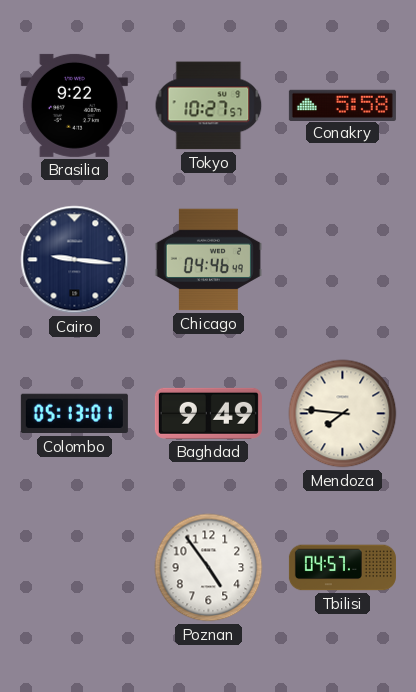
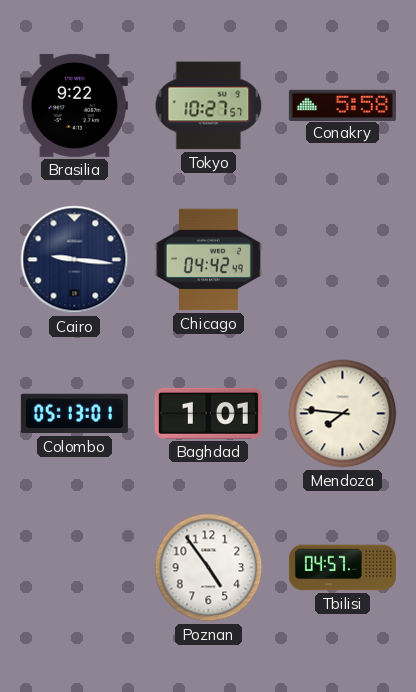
Chicago: 04:46 -> 04:42
Baghdad: 9:49 -> 1:01
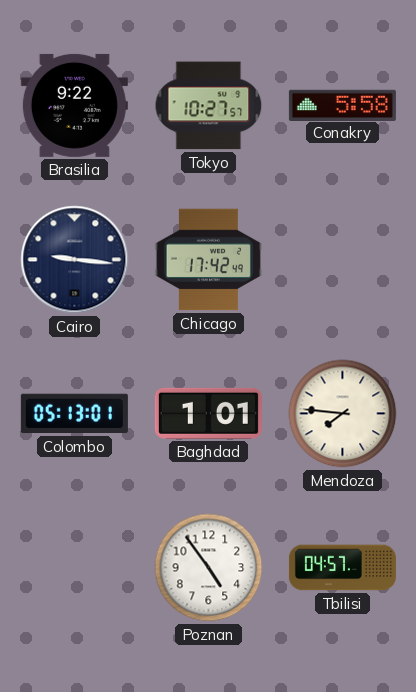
Chicago: 04:42 -> 17:42
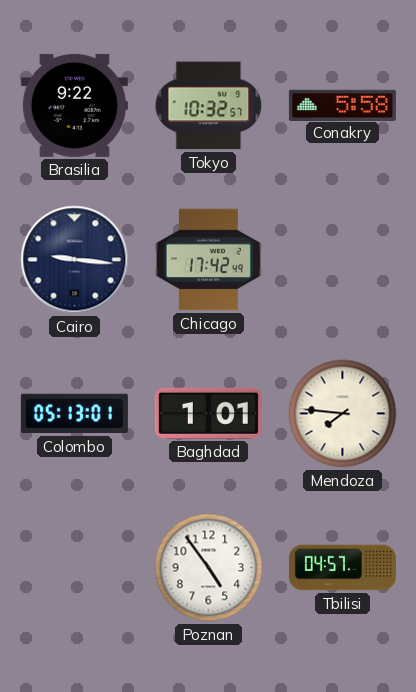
Tokyo: 10:27 -> 10:32
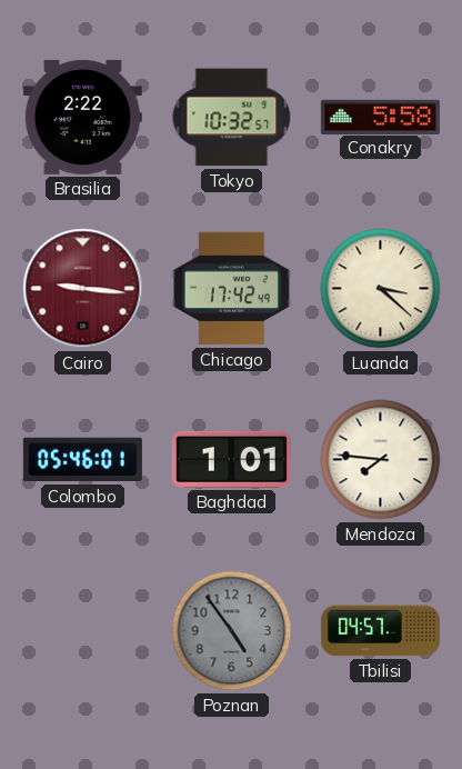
Brasilia: 9:22 -> 2:22
Cairo dial: navy -> burgundy
Luanda: none -> 3:22
Colombo: 05:13 -> 05:46
Poznan dial: white -> grey
